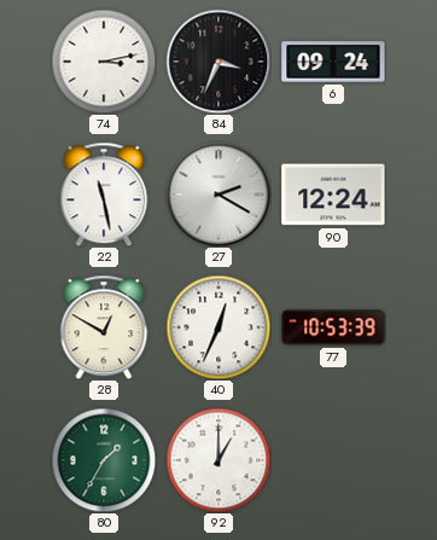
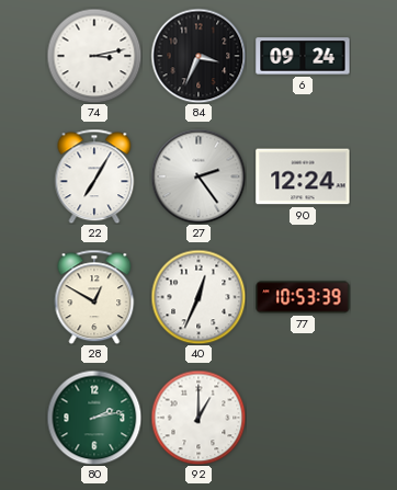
22: 11:28 -> 7:05
27: 2:20 -> 2:24
80: 1:35 -> 2:13
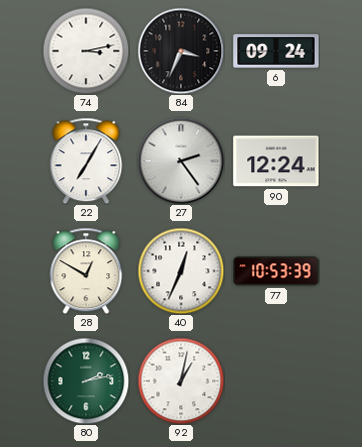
92: 1:00 -> 1:02
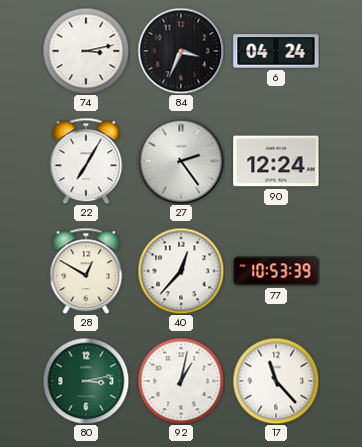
6: 09:24 -> 04:24
40: 12:34 -> 12:37
80: 2:13 -> 3:13
17: none -> 11:23
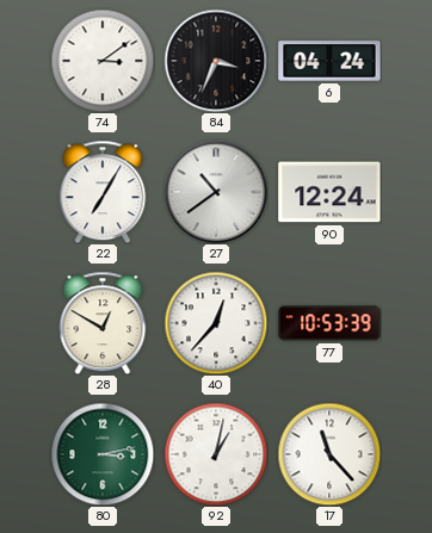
74: 3:13 -> 3:09
27: 2:24 -> 10:39
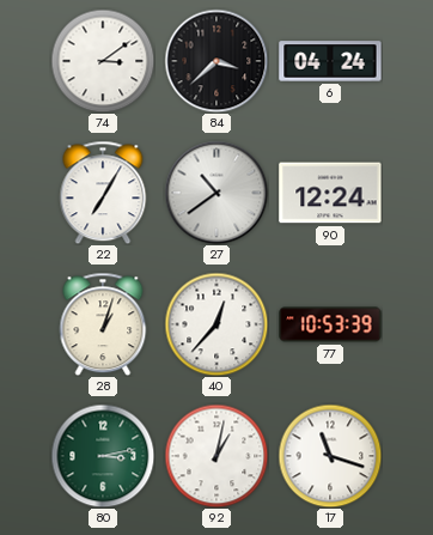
84: 3:34 -> 3:38
28: 12:50 -> 1:03
17: 11:23 -> 11:18
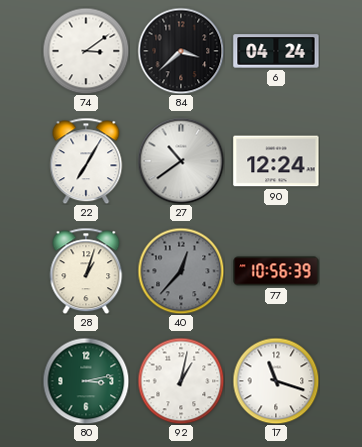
40 dial: white -> grey
77: 10:53 -> 10:56
